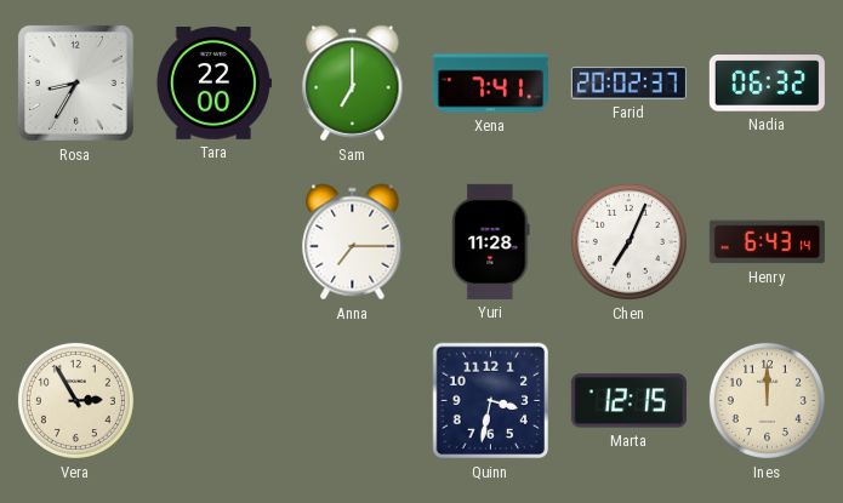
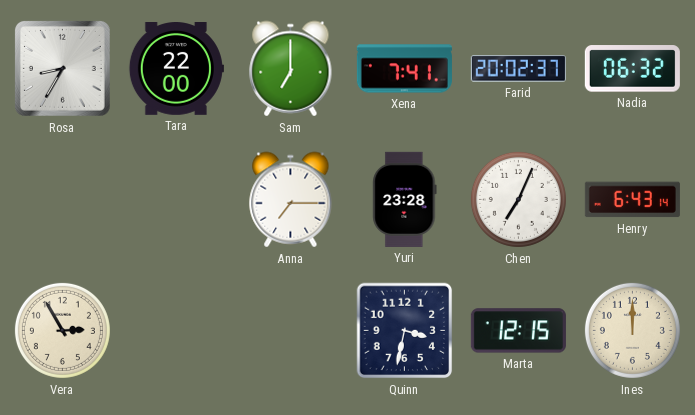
Yuri: 11:28 -> 23:28
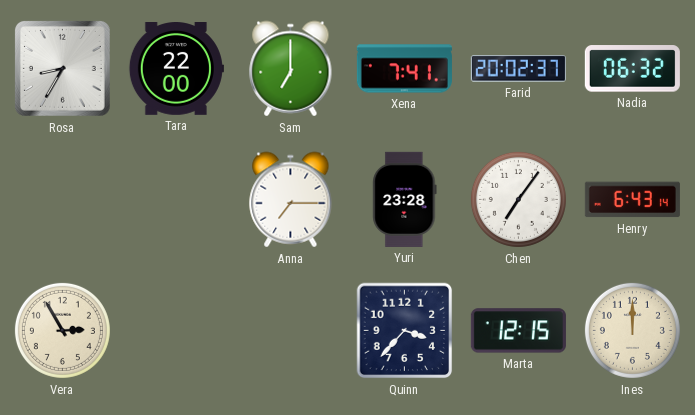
Chen: 7:04 -> 7:06
Quinn: 3:32 -> 3:37
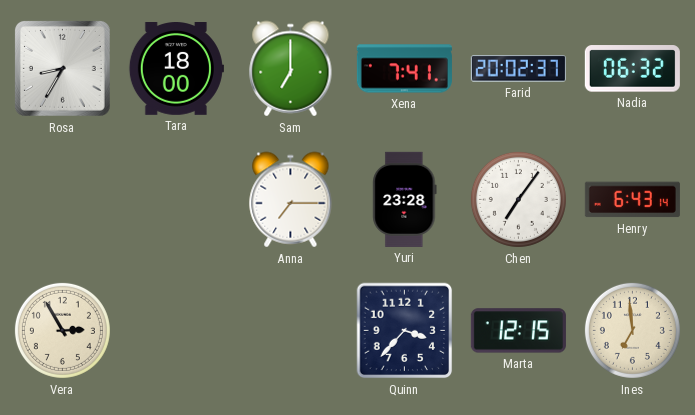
Tara: 22:00 -> 18:00
Ines: 12:00 -> 6:59
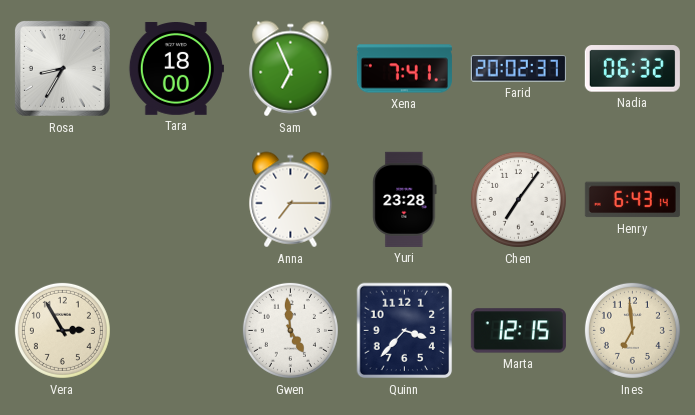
Sam: 7:00 -> 6:56
Gwen: none -> 4:59
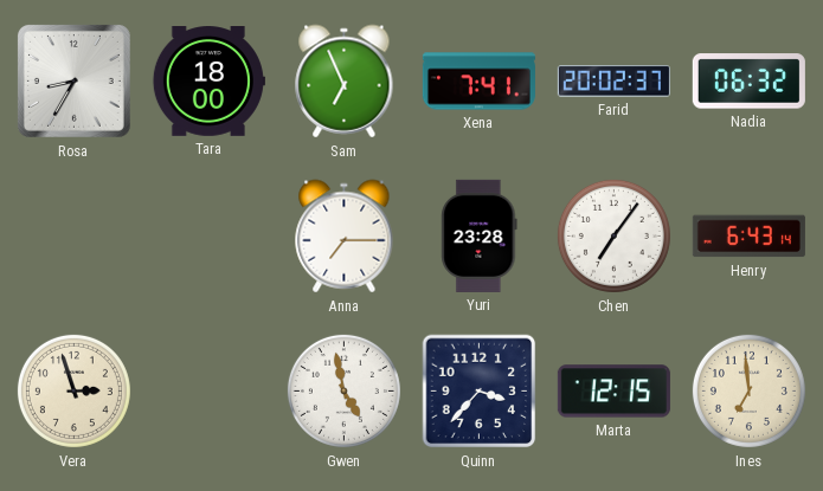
Vera: 2:55 -> 2:57
Gwen: 4:59 -> 4:58
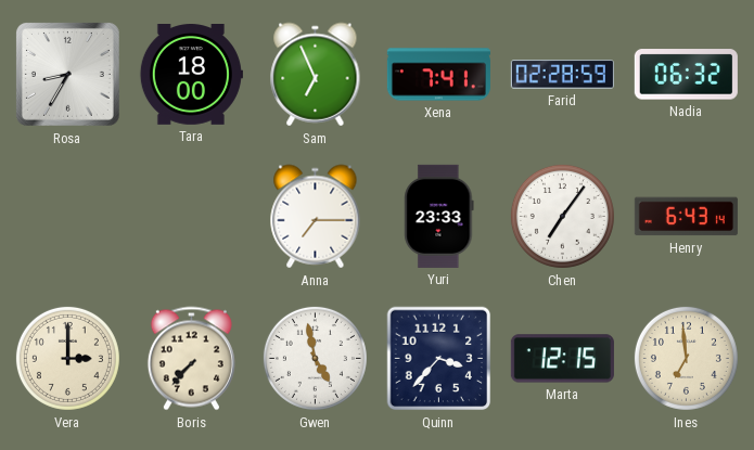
Farid: 20:02 -> 02:28
Yuri: 23:28 -> 23:33
Vera: 2:57 -> 3:00
Boris: none -> 7:37
